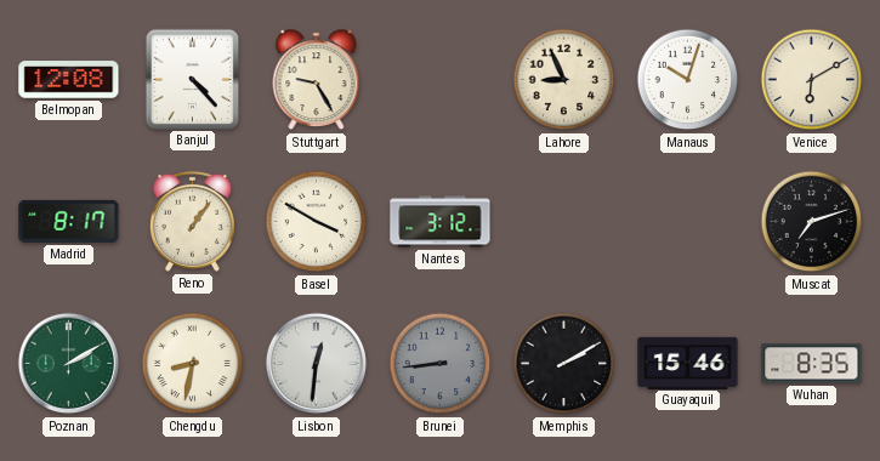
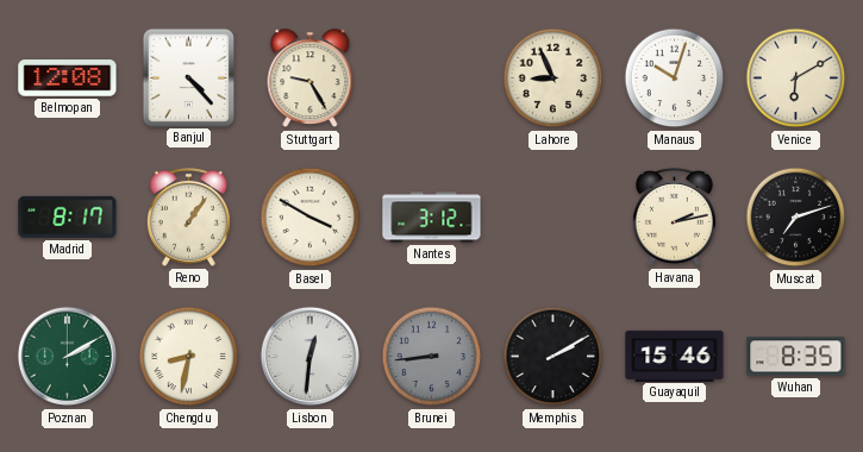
Havana: none -> 2:13
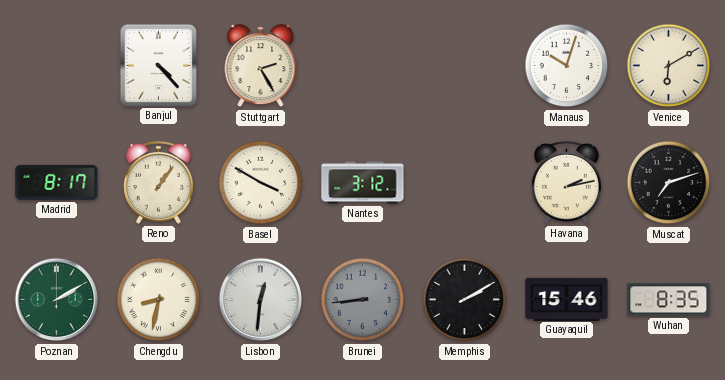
Belmopan: 12:08 -> none
Stuttgart: 9:25 -> 2:25
Lahore: 8:56 -> none
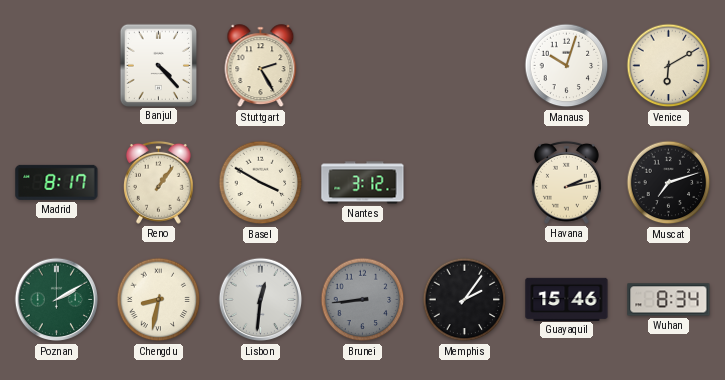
Memphis: 2:10 -> 2:06
Wuhan: 8:35 -> 8:34
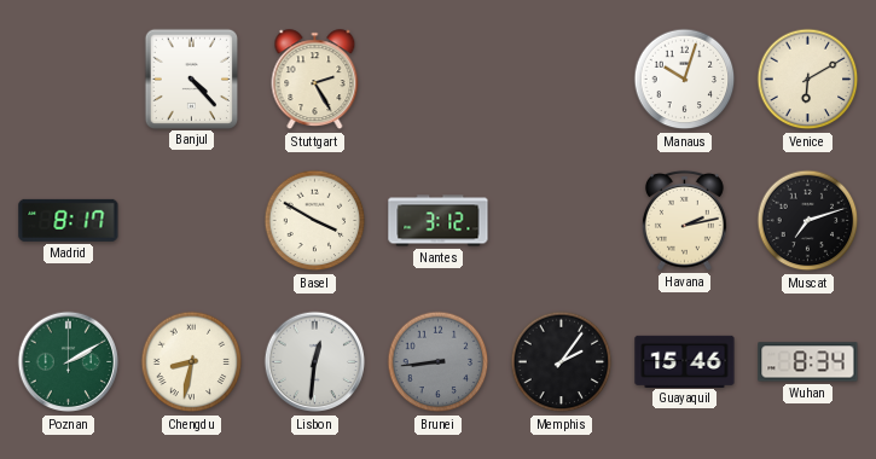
Reno: 1:06 -> none
